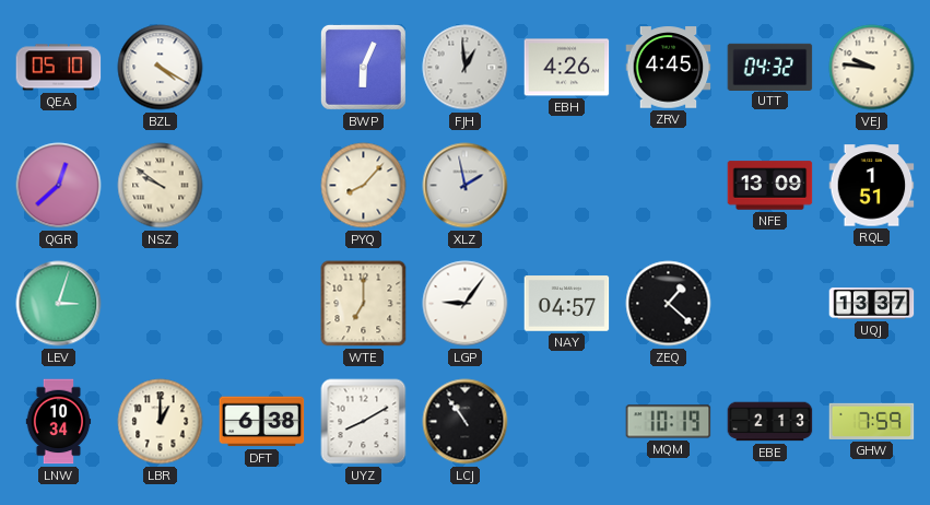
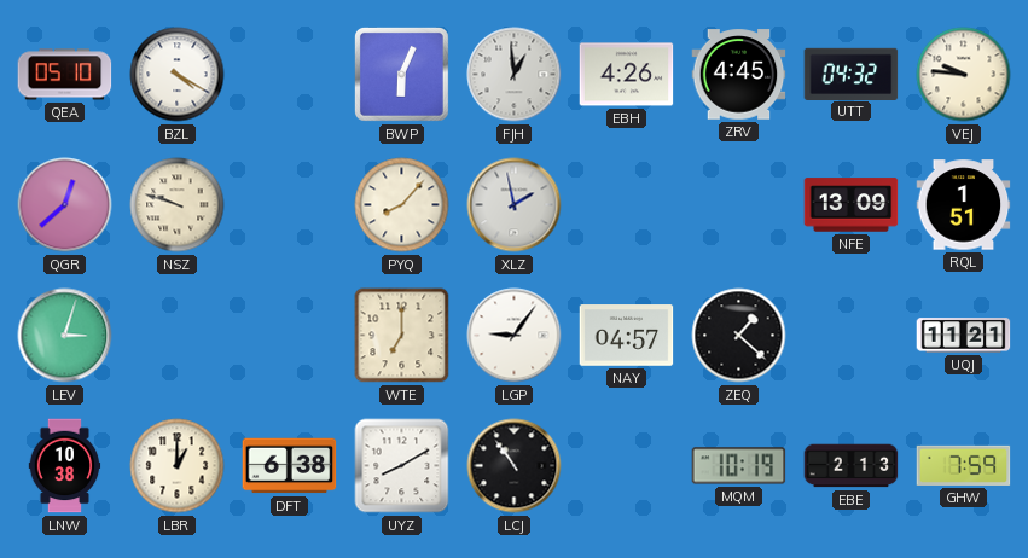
NSZ: 9:51 -> 9:48
UQJ: 13:37 -> 11:21
LNW: 10:34 -> 10:38
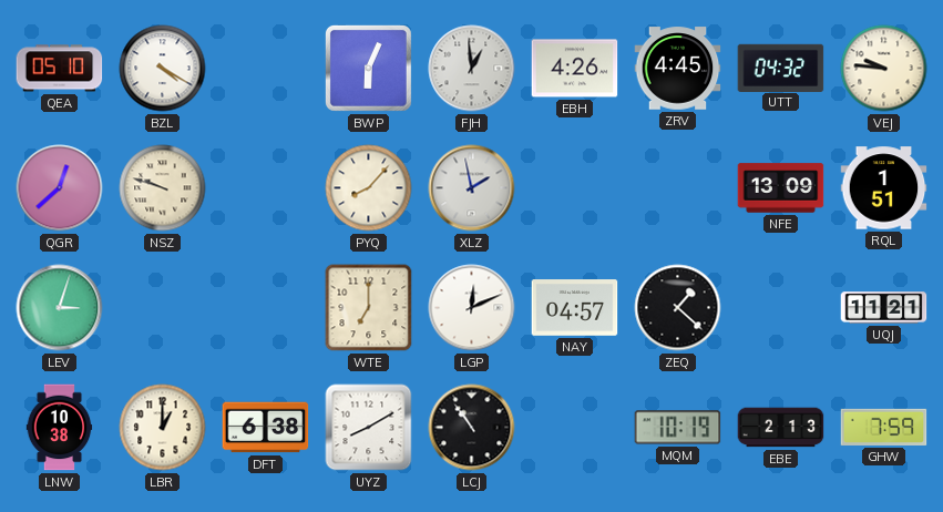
LGP: 9:06 -> 12:11
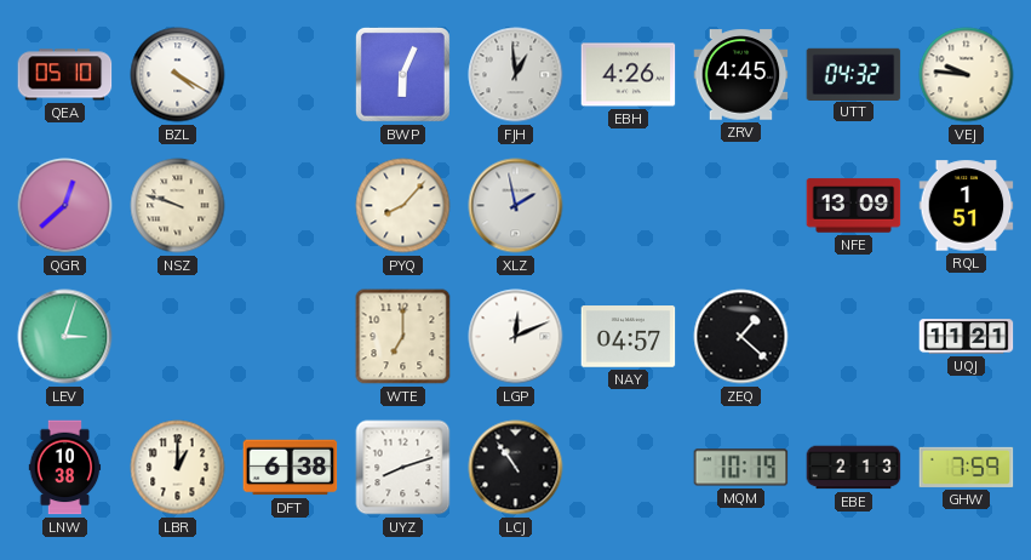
UYZ: 8:10 -> 8:12
